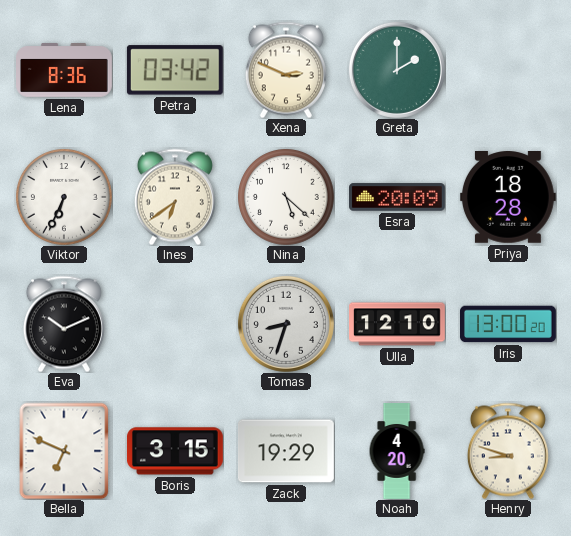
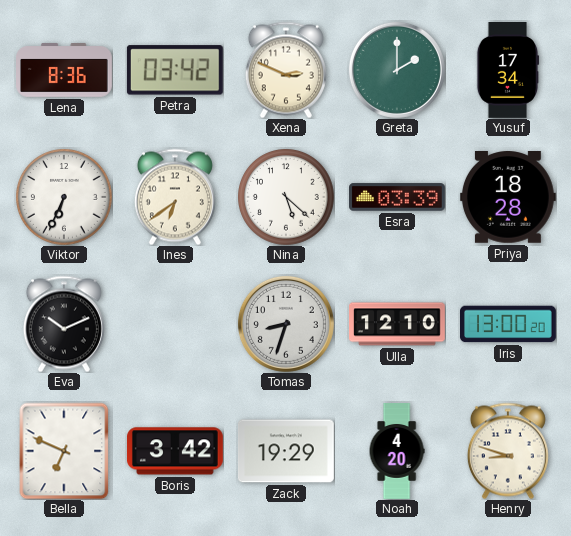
Yusuf: none -> 17:34
Esra: 20:09 -> 03:39
Boris: 3:15 -> 3:42
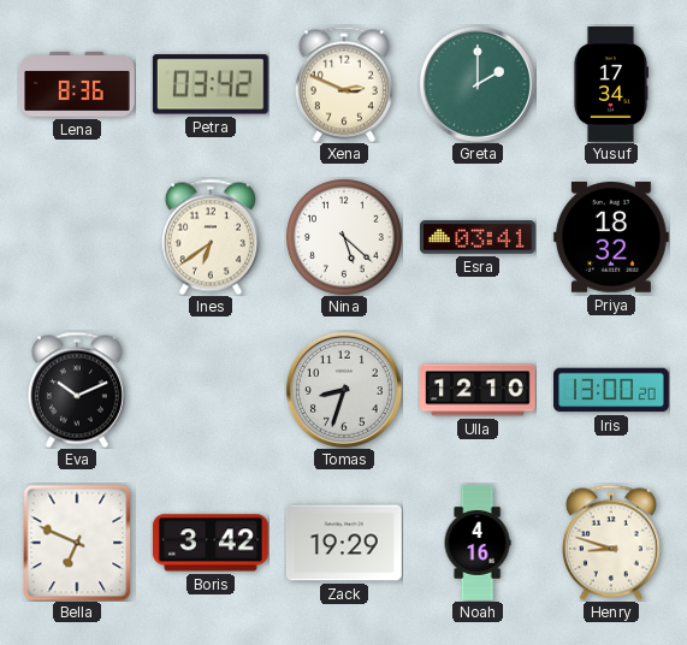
Viktor: 6:34 -> none
Esra: 03:39 -> 03:41
Priya: 18:28 -> 18:32
Noah: 4:20 -> 4:16
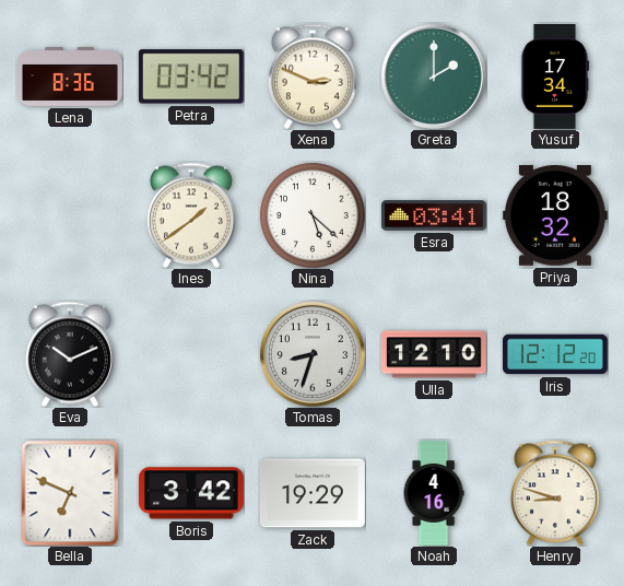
Ines: 6:39 -> 1:39
Iris: 13:00 -> 12:12
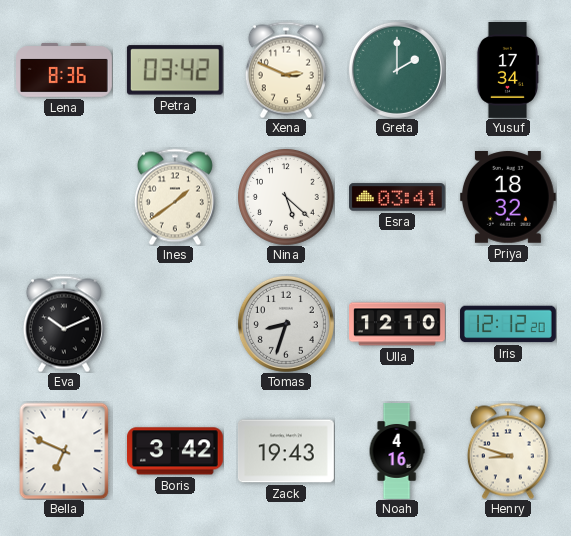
Zack: 19:29 -> 19:43
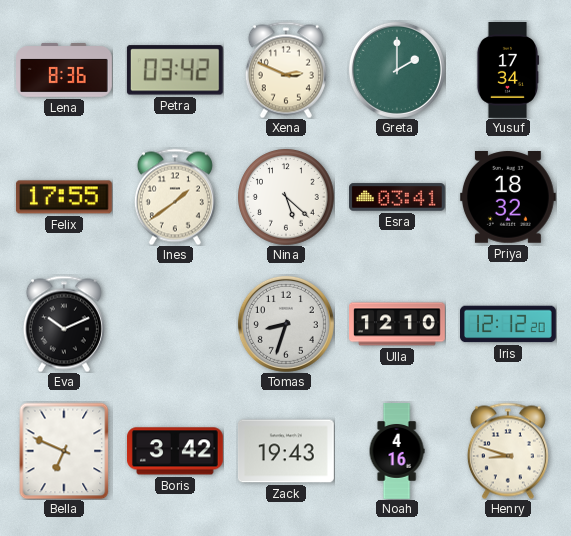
Felix: none -> 17:55
